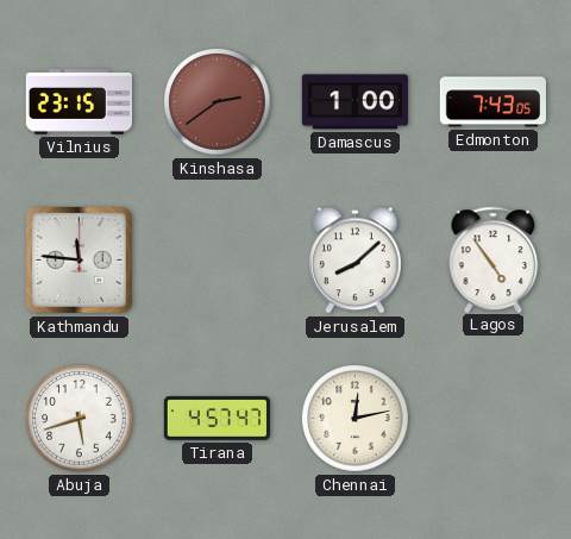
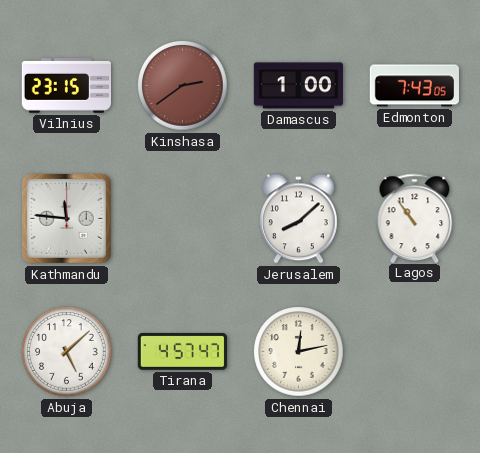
Lagos: 4:54 -> 10:54
Abuja: 5:42 -> 5:08
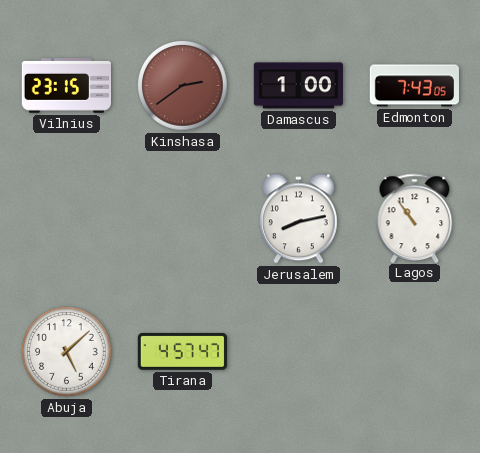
Kathmandu: 11:46 -> none
Jerusalem: 8:08 -> 8:13
Chennai: 12:13 -> none
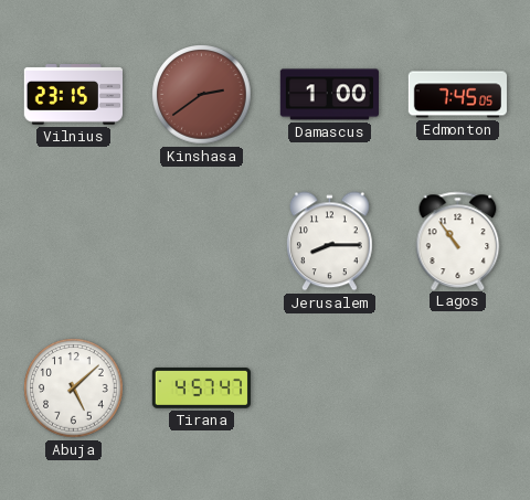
Edmonton: 7:43 -> 7:45
Jerusalem: 8:13 -> 8:15
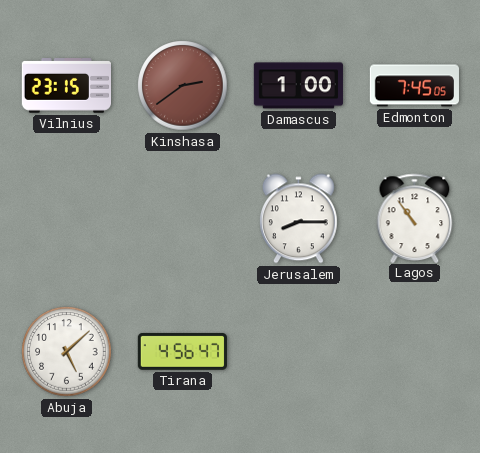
Tirana: 4:57 -> 4:56
